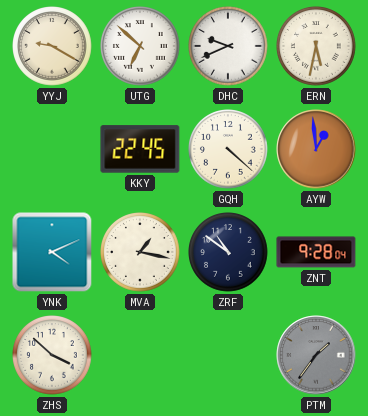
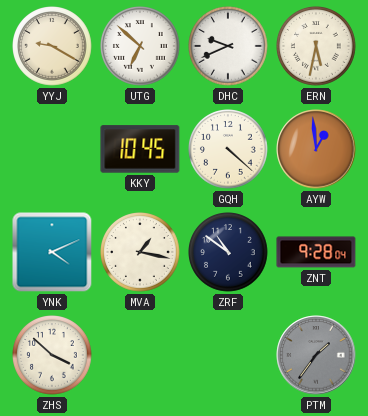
KKY: 22:45 -> 10:45
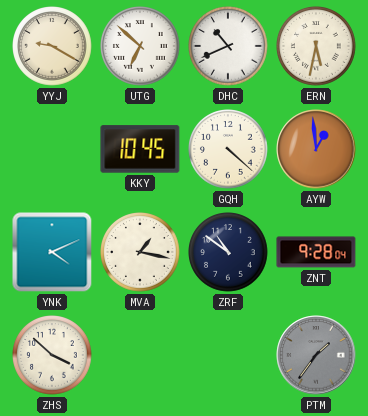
DHC: 9:41 -> 10:41
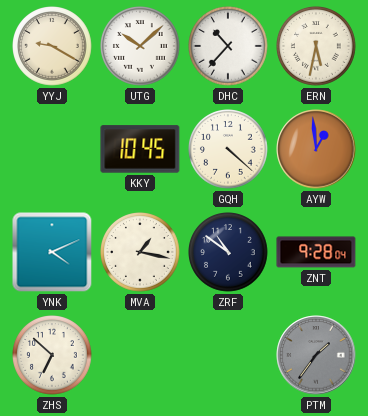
UTG: 6:52 -> 10:08
DHC: 10:41 -> 10:37
ZHS: 3:52 -> 6:52
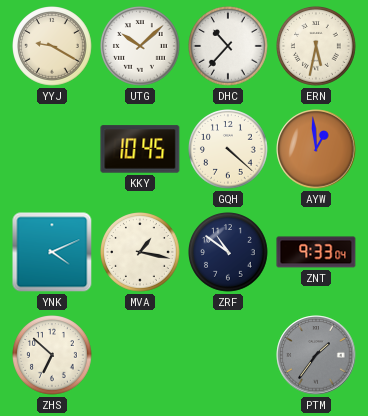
ZNT: 9:28 -> 9:33
